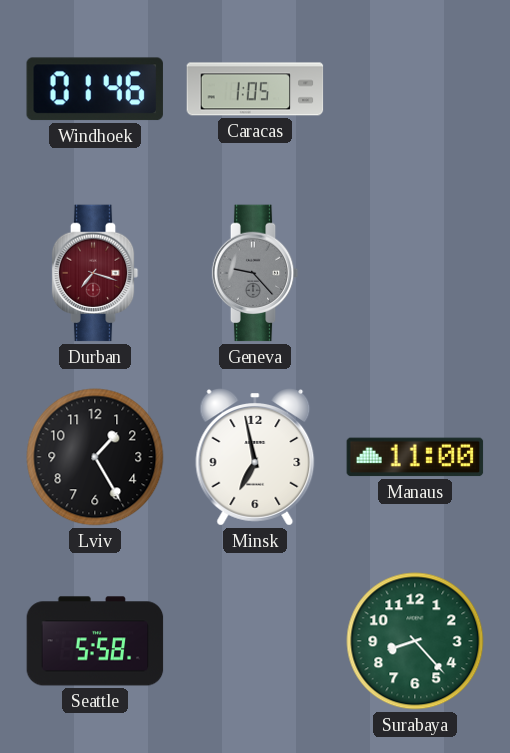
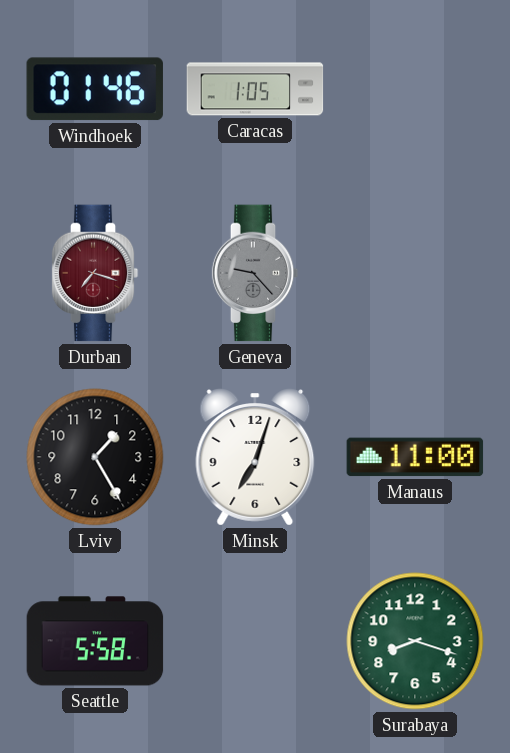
Minsk: 6:58 -> 7:03
Surabaya: 8:23 -> 8:18
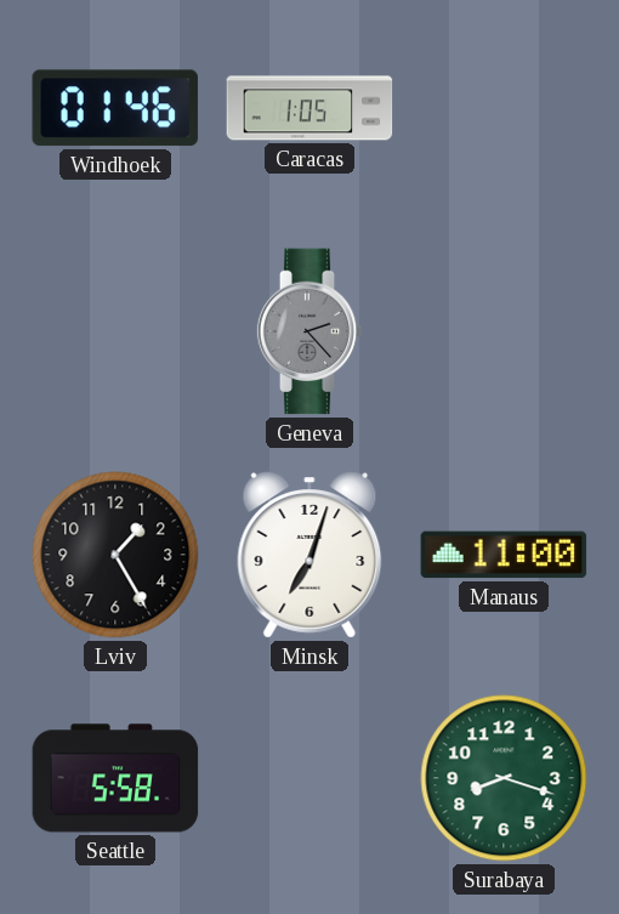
Durban: 7:18 -> none
Geneva: 9:23 -> 2:23
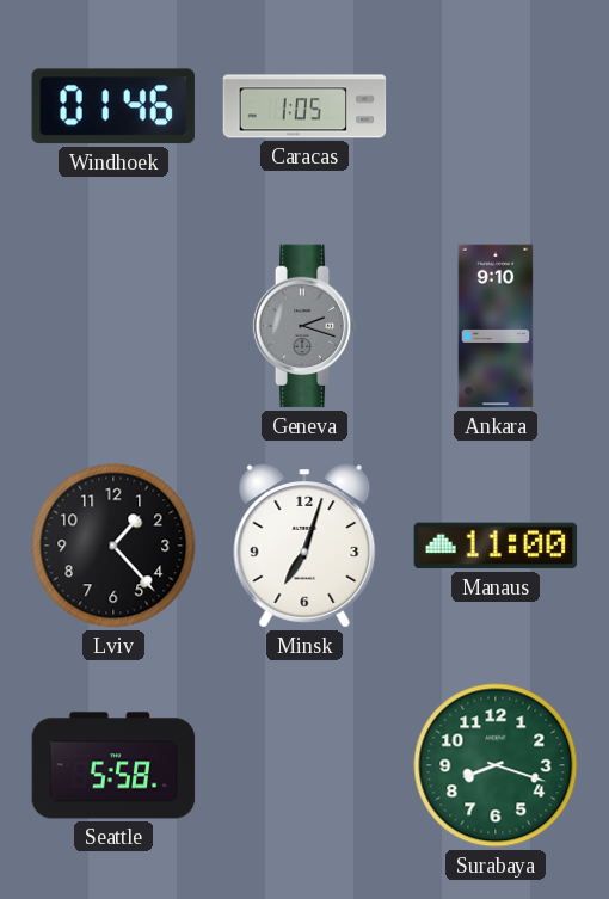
Geneva: 2:23 -> 2:18
Ankara: none -> 9:10
Lviv: 1:25 -> 1:23
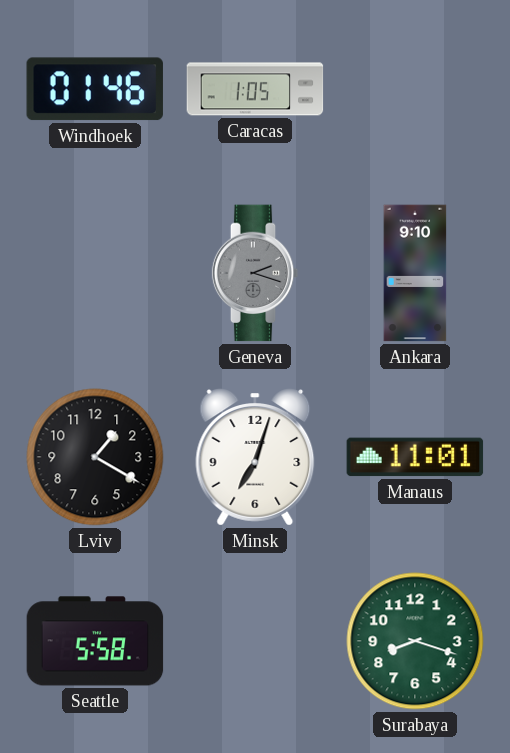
Lviv: 1:23 -> 1:20
Manaus: 11:00 -> 11:01
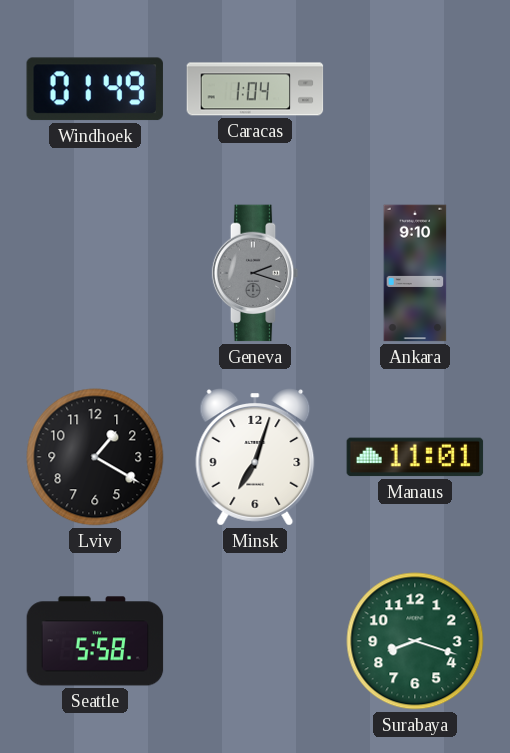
Windhoek: 01:46 -> 01:49
Caracas: 1:05 -> 1:04
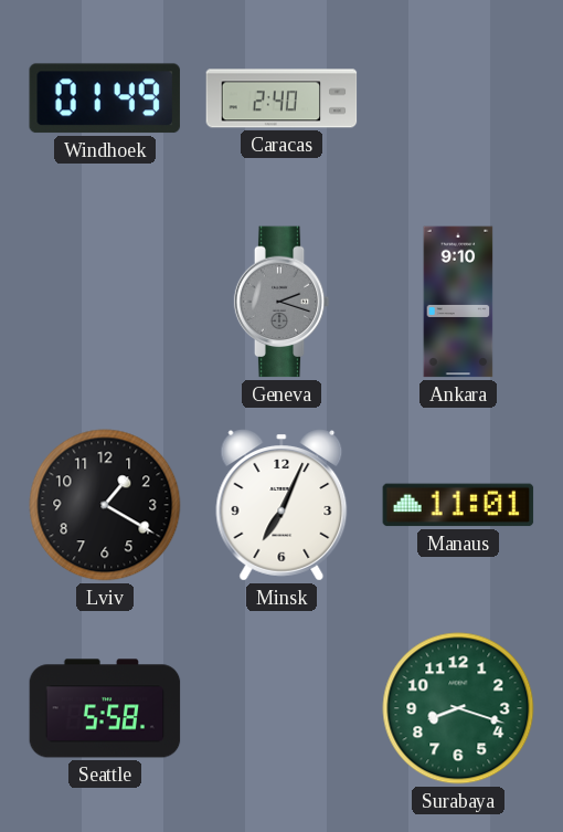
Caracas: 1:04 -> 2:40
Minsk: 7:03 -> 7:04
